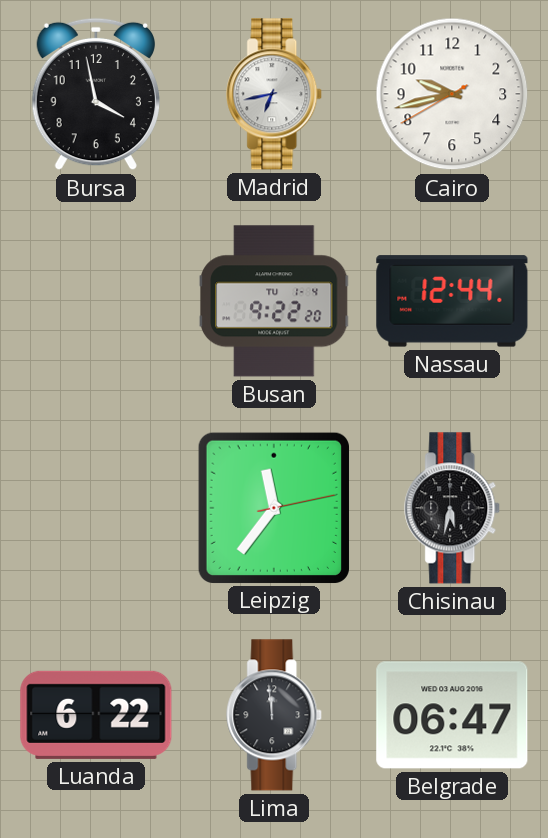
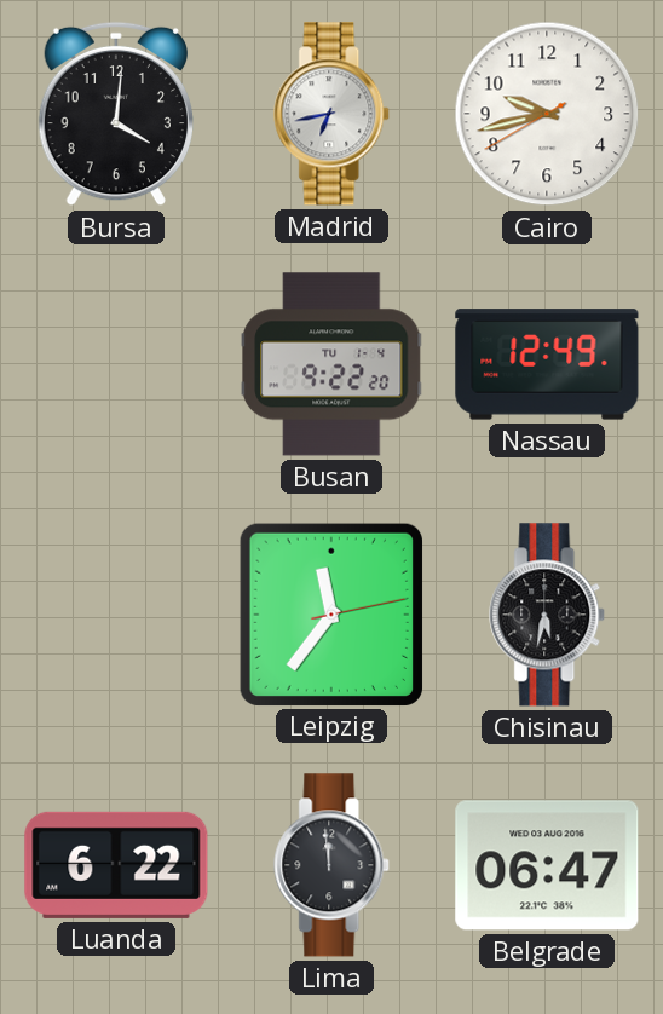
Bursa: 3:58 -> 4:01
Nassau: 12:44 -> 12:49
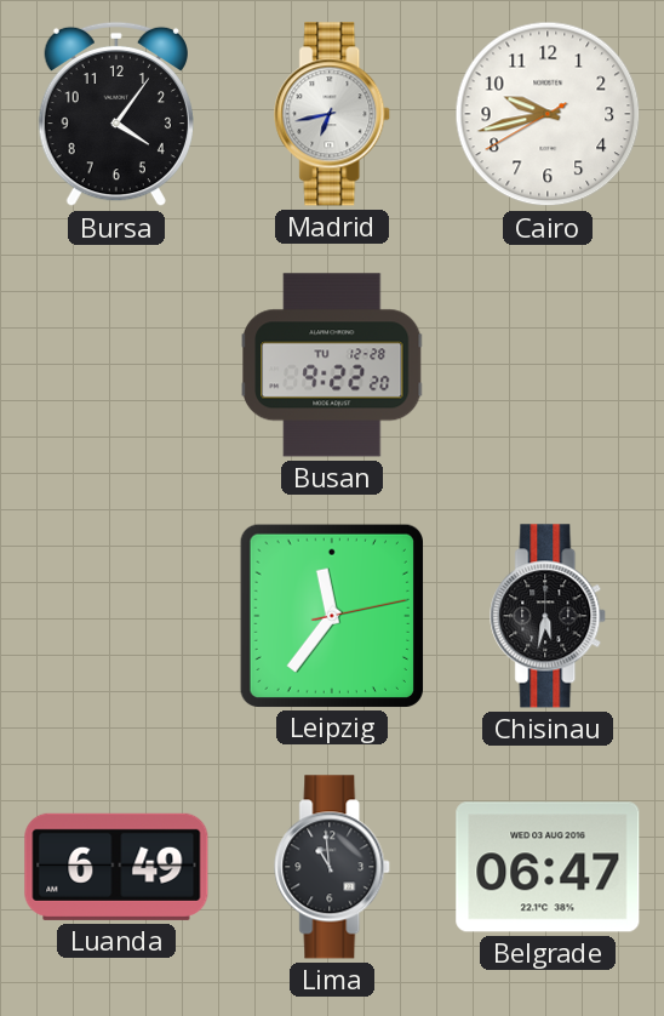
Bursa: 4:01 -> 4:06
Busan date: TU 1-4 -> TU 12-28
Nassau: 12:49 -> none
Luanda: 6:22 -> 6:49
Lima: 11:59 -> 10:59
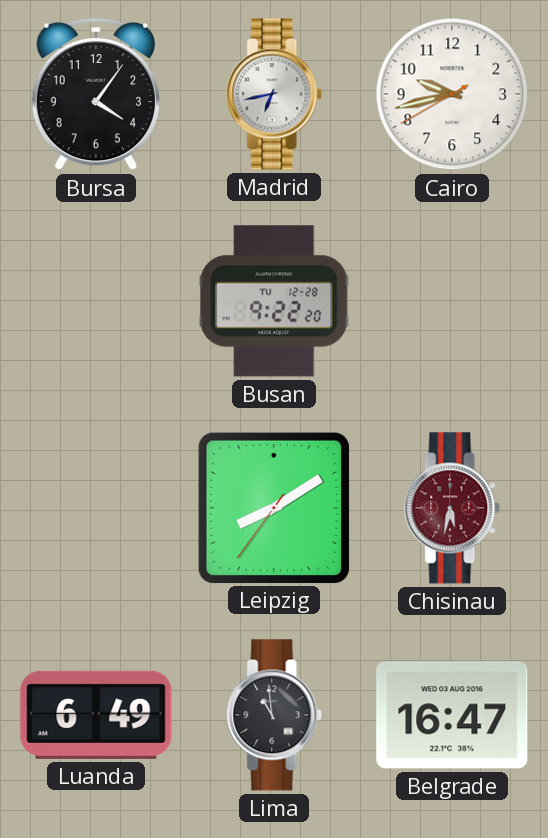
Leipzig: 11:36 -> 8:09
Chisinau dial: black -> burgundy
Belgrade: 06:47 -> 16:47
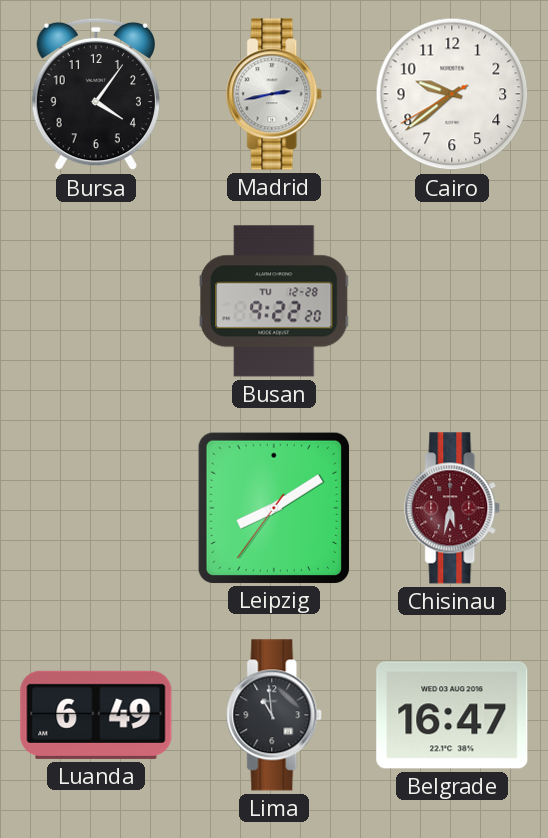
Madrid: 6:43 -> 2:43
Cairo: 9:42 -> 9:38
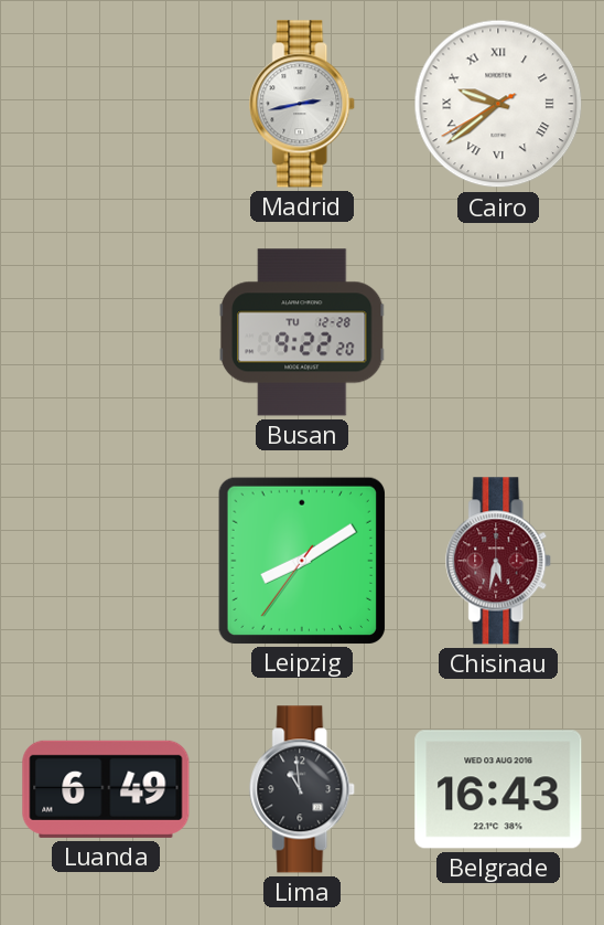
Bursa: 4:06 -> none
Cairo numerals: Arabic -> Roman
Belgrade: 16:47 -> 16:43
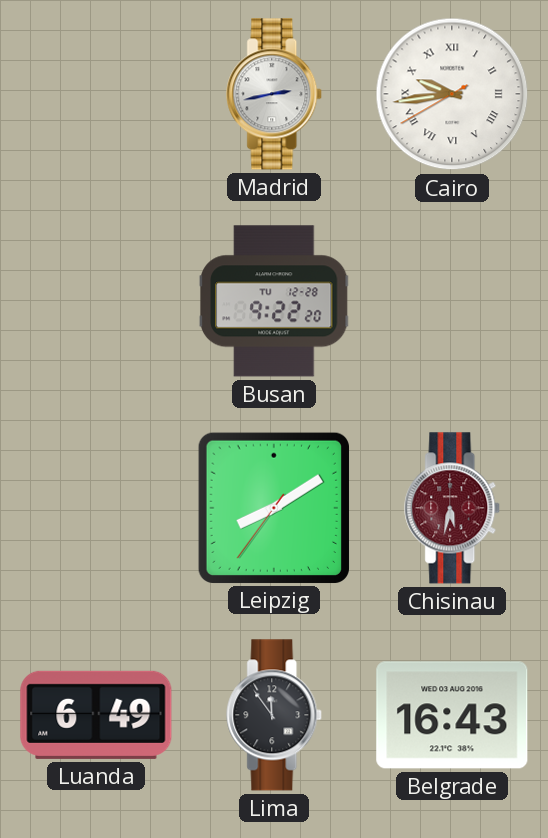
Cairo: 9:38 -> 9:43
Lima: 10:59 -> 11:54
